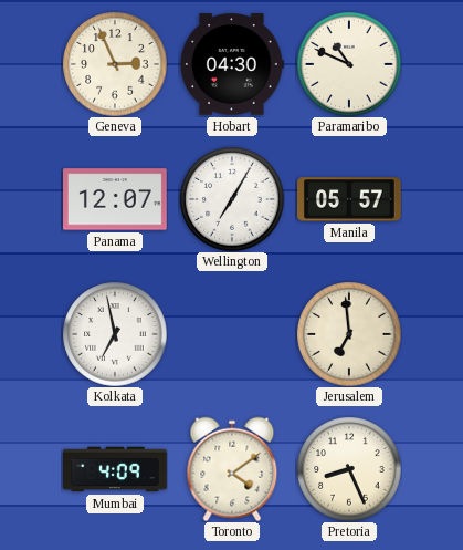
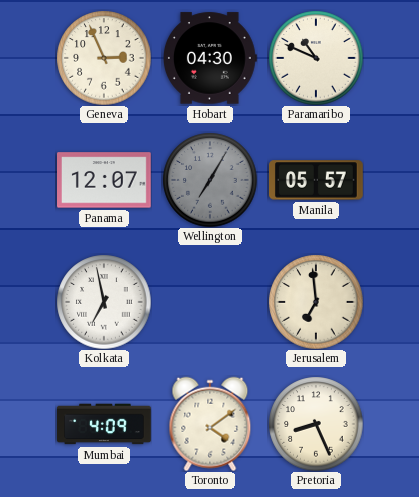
Wellington dial: white -> grey
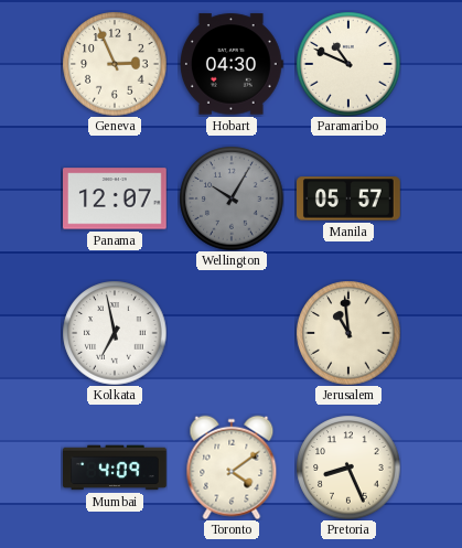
Wellington: 7:05 -> 10:05
Jerusalem: 6:59 -> 10:59
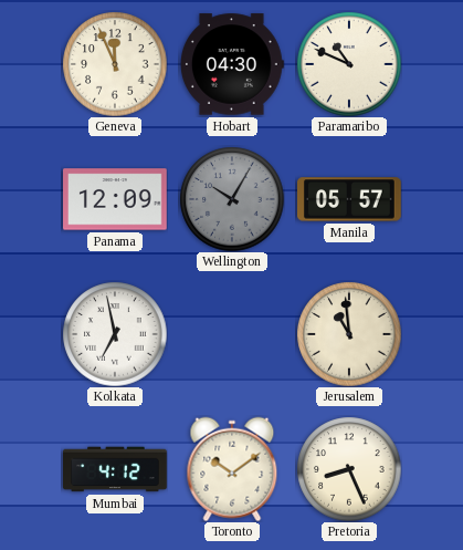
Geneva: 2:56 -> 11:56
Panama: 12:07 -> 12:09
Mumbai: 4:09 -> 4:12
Toronto: 4:09 -> 10:09
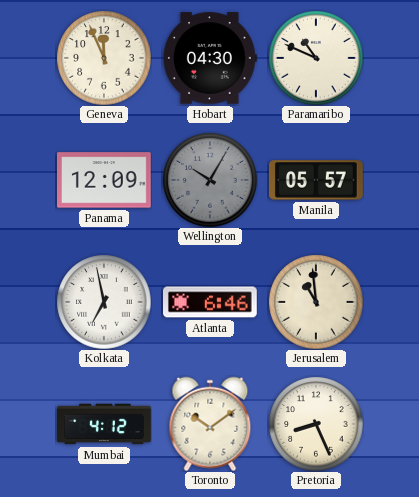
Atlanta: none -> 6:46
